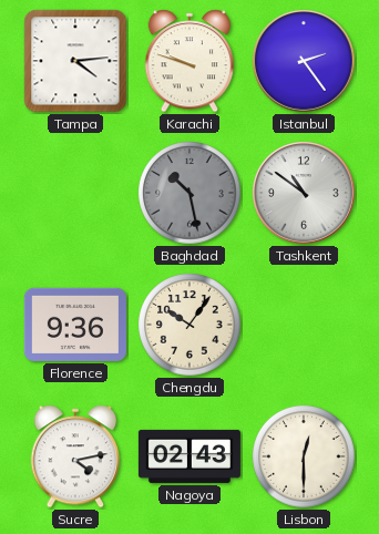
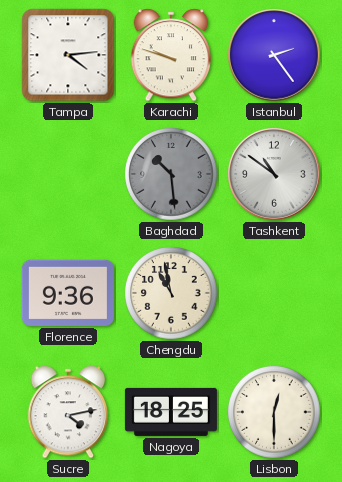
Baghdad: 10:28 -> 10:29
Chengdu: 10:06 -> 10:58
Nagoya: 02:43 -> 18:25
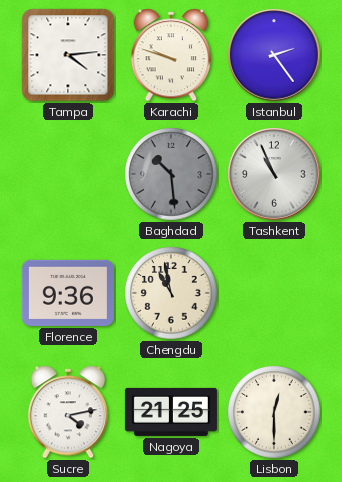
Tashkent: 10:51 -> 10:56
Nagoya: 18:25 -> 21:25
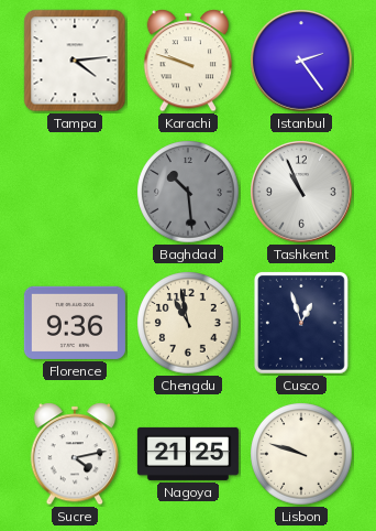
Cusco: none -> 12:57
Lisbon: 12:30 -> 9:48
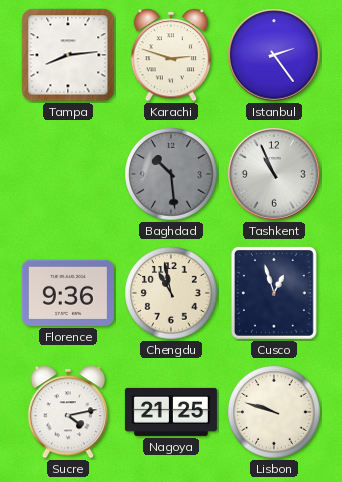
Tampa: 4:14 -> 8:14
Karachi: 9:48 -> 2:48
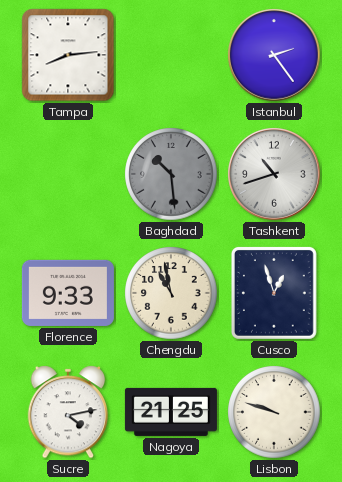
Karachi: 2:48 -> none
Tashkent: 10:56 -> 10:42
Florence: 9:36 -> 9:33
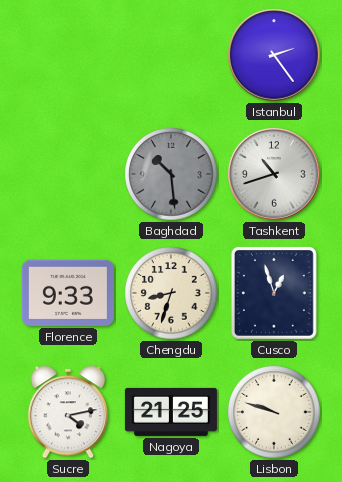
Tampa: 8:14 -> none
Chengdu: 10:58 -> 8:33
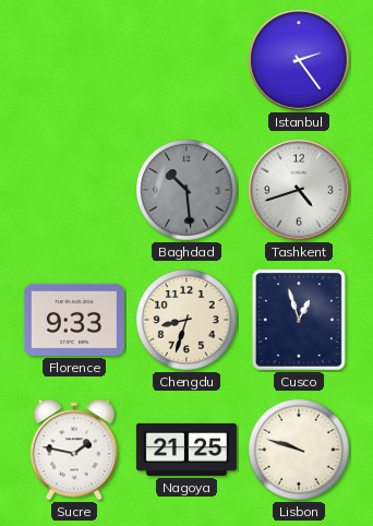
Tashkent: 10:42 -> 4:42
Sucre: 4:13 -> 1:47
